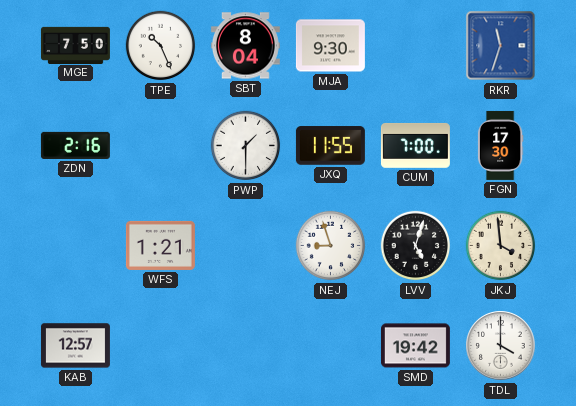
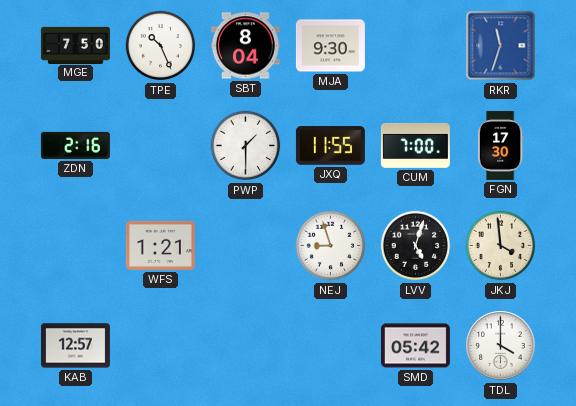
SMD: 19:42 -> 05:42
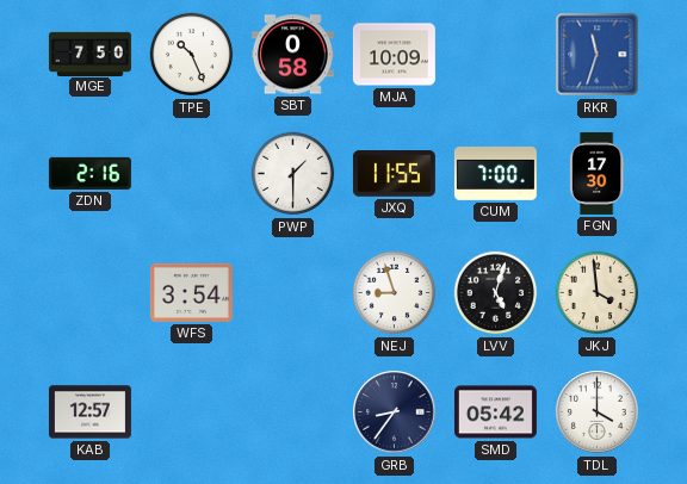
SBT: 8:04 -> 0:58
MJA: 9:30 -> 10:09
WFS: 1:21 -> 3:54
GRB: none -> 8:36
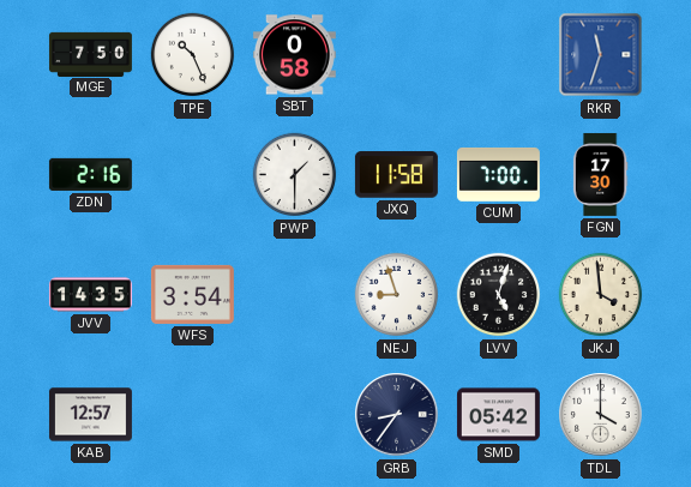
MJA: 10:09 -> none
JXQ: 11:55 -> 11:58
JVV: none -> 14:35
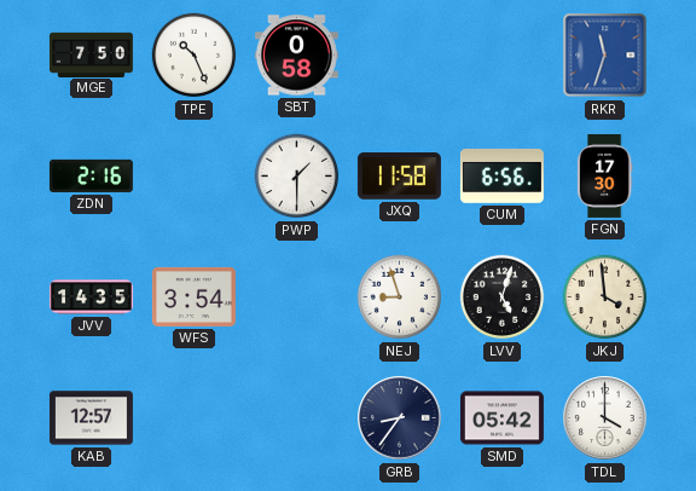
CUM: 7:00 -> 6:56
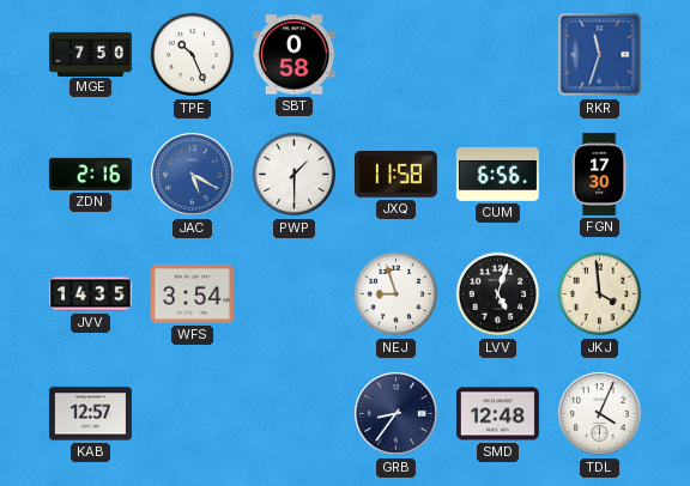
JAC: none -> 5:20
SMD: 05:42 -> 12:48
TDL: 4:00 -> 4:04
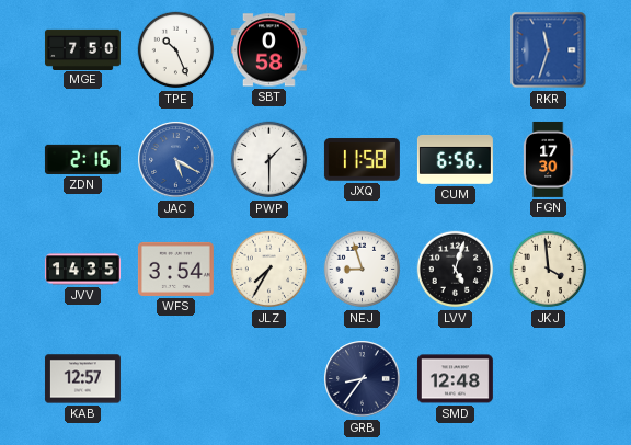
JLZ: none -> 7:35
TDL: 4:04 -> none
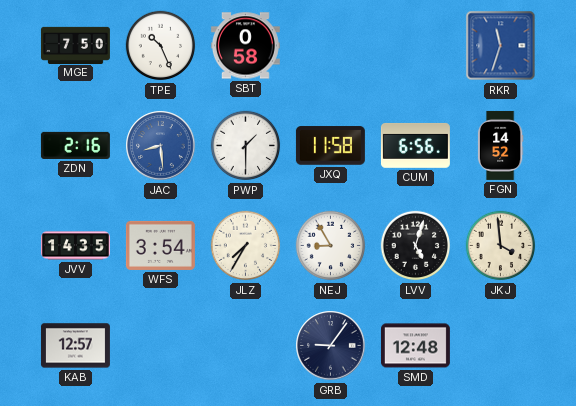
JAC: 5:20 -> 8:29
FGN: 17:30 -> 14:52
NEJ: 8:57 -> 8:55
GRB: 8:36 -> 9:06
